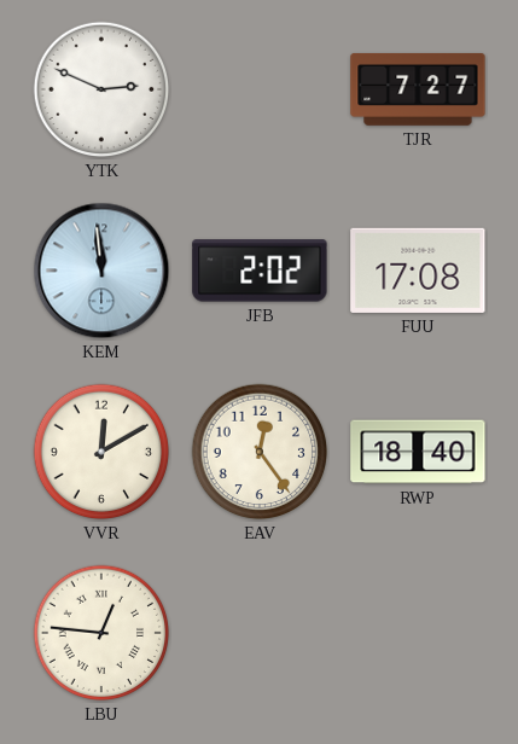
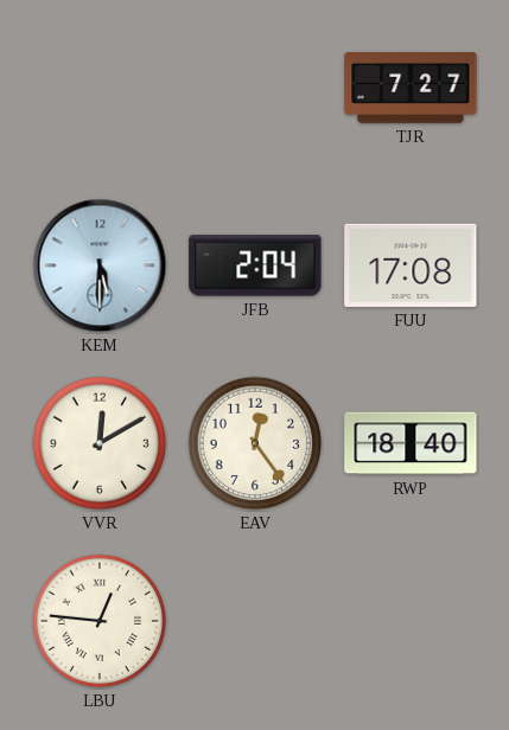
YTK: 2:49 -> none
KEM: 11:59 -> 5:30
JFB: 2:02 -> 2:04
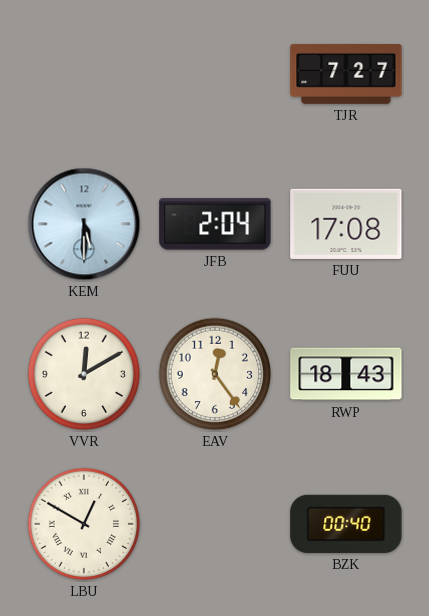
RWP: 18:40 -> 18:43
LBU: 12:46 -> 12:50
BZK: none -> 00:40
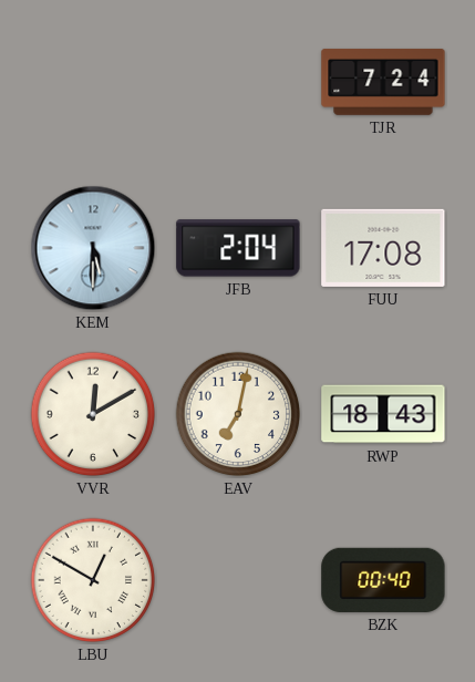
TJR: 7:27 -> 7:24
EAV: 12:24 -> 7:02
